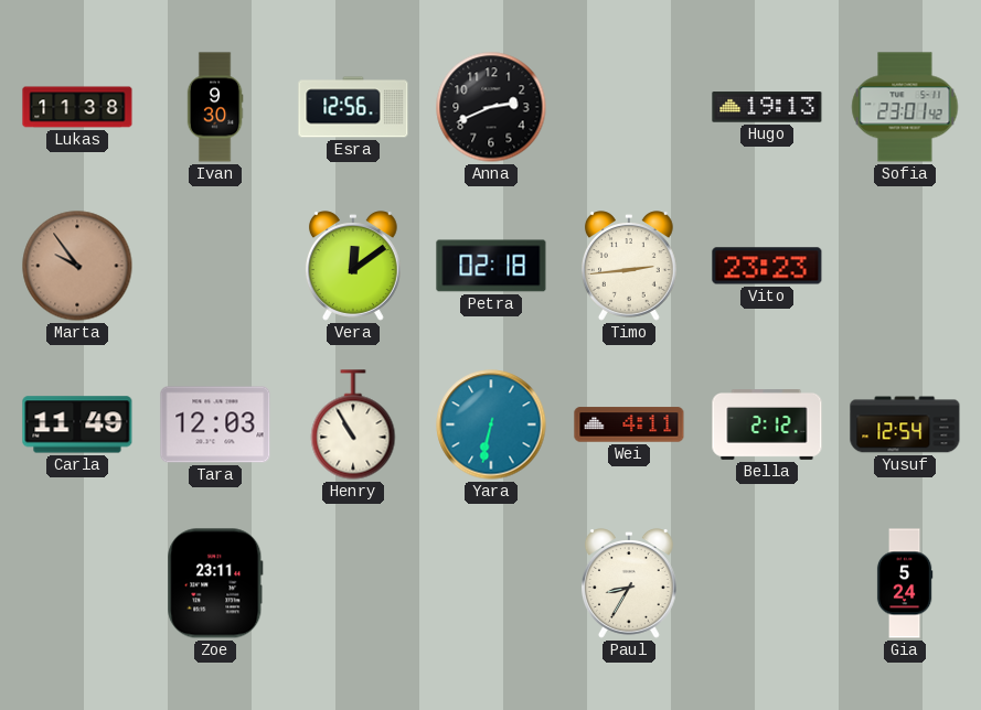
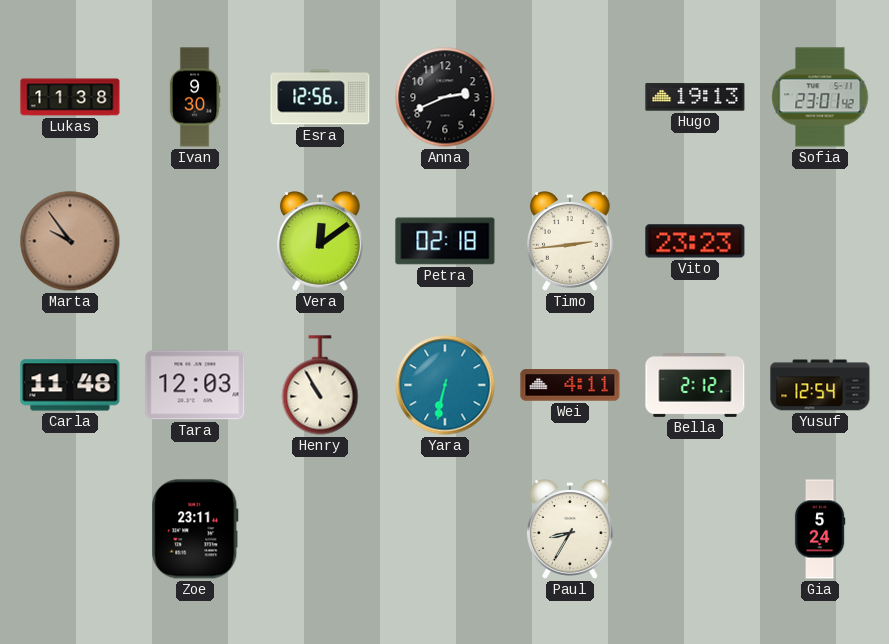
Carla: 11:49 -> 11:48
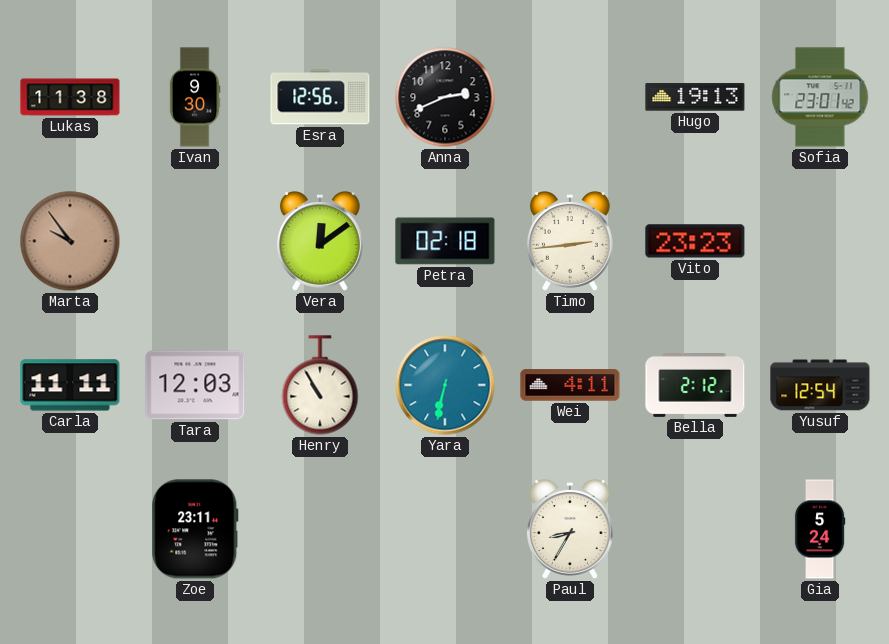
Carla: 11:48 -> 11:11
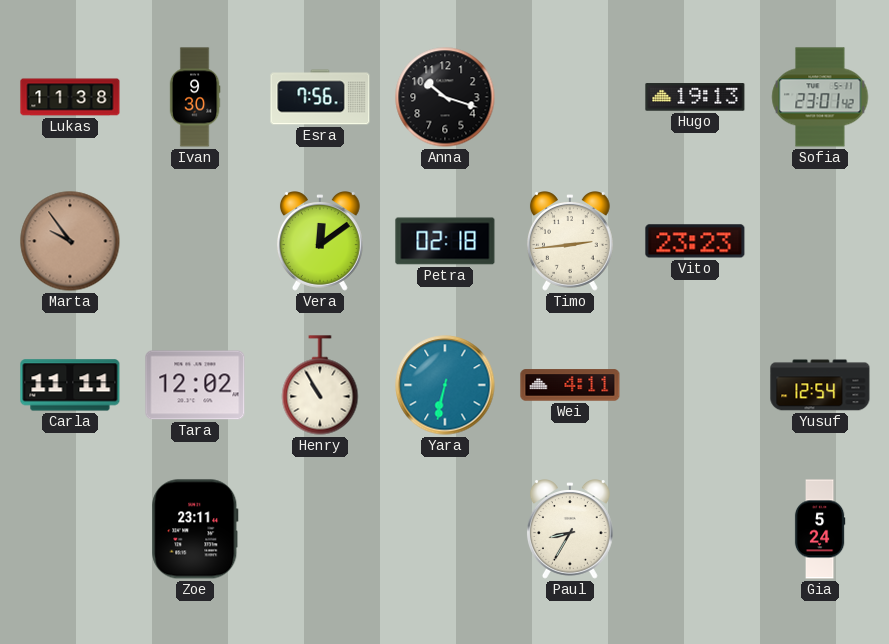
Esra: 12:56 -> 7:56
Anna: 2:41 -> 10:18
Tara: 12:03 -> 12:02
Bella: 2:12 -> none
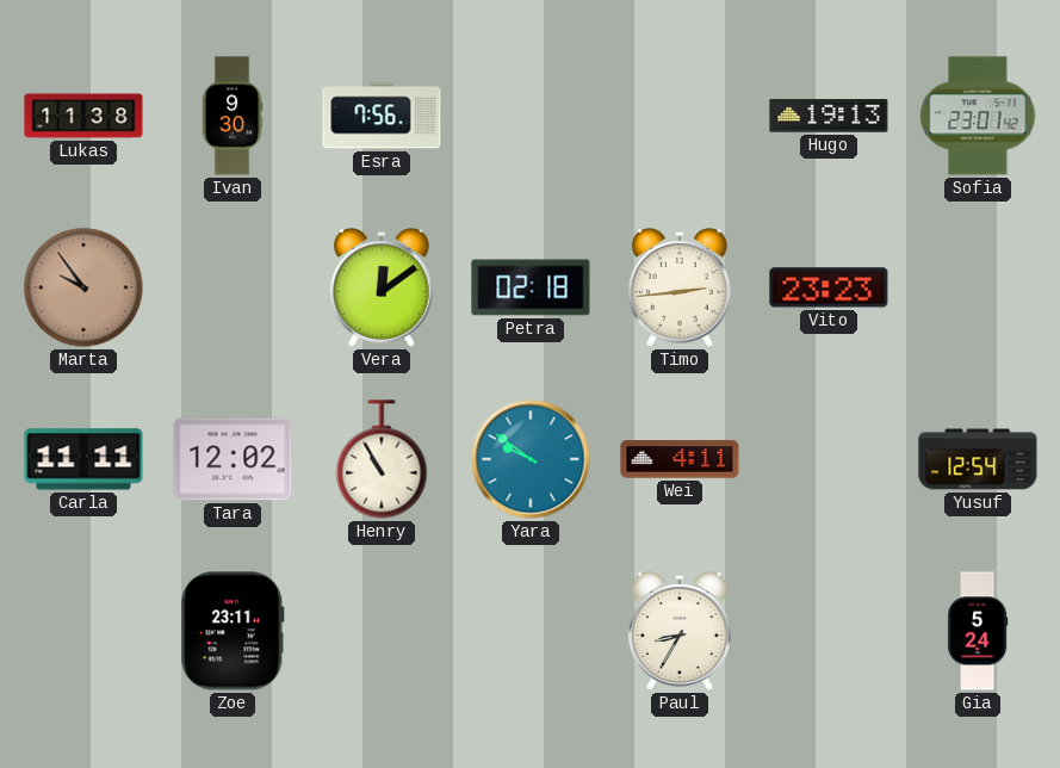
Anna: 10:18 -> none
Yara: 6:32 -> 9:51
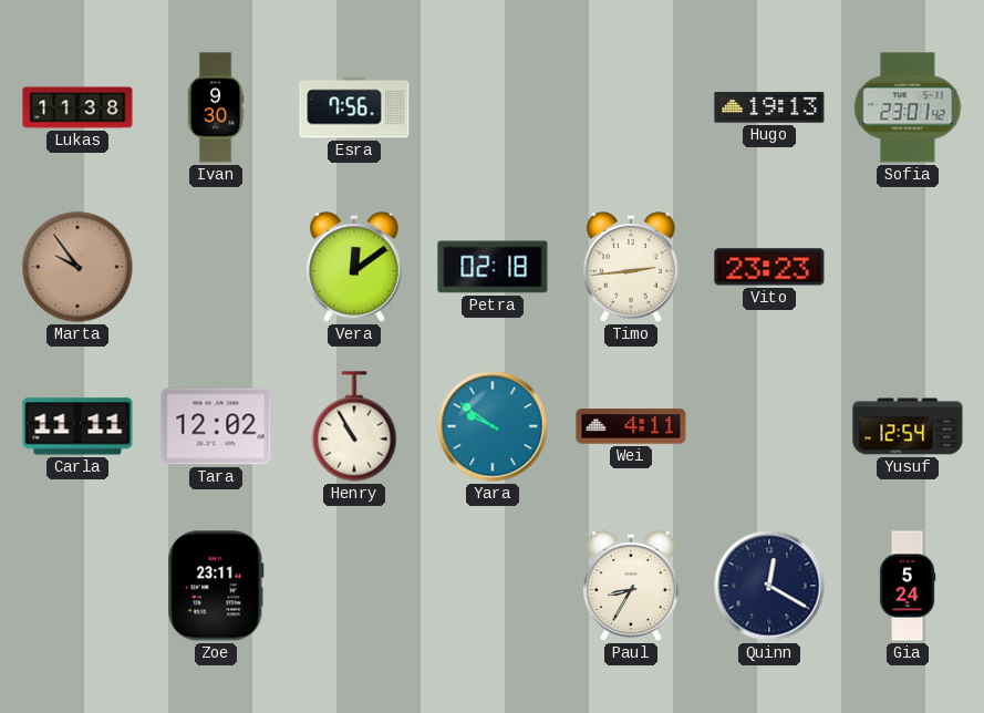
Quinn: none -> 12:20
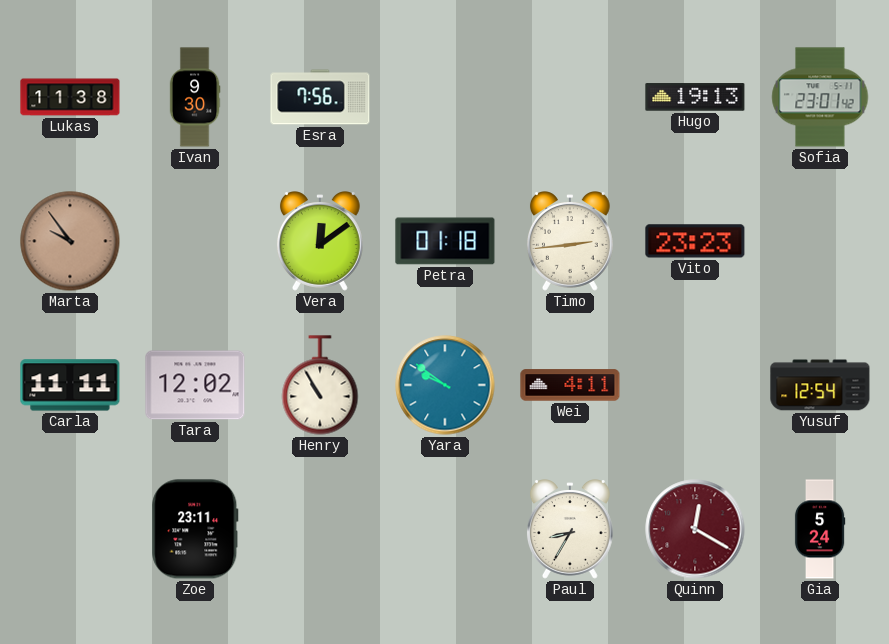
Petra: 02:18 -> 01:18
Quinn dial: navy -> burgundy
